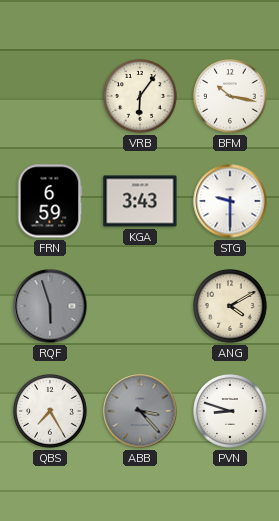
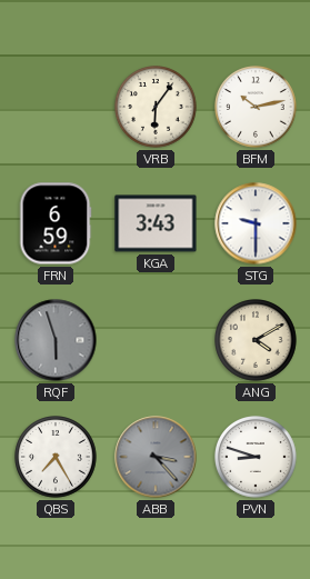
BFM: 10:17 -> 10:13
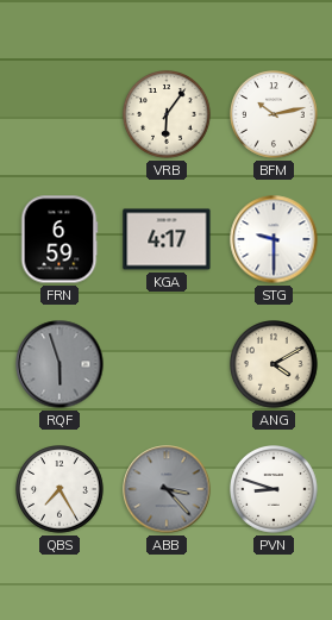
KGA: 3:43 -> 4:17
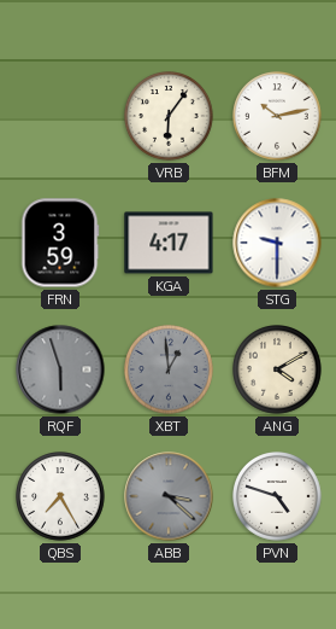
FRN: 6:59 -> 3:59
XBT: none -> 12:59
ABB: 3:23 -> 3:22
PVN: 8:48 -> 4:48
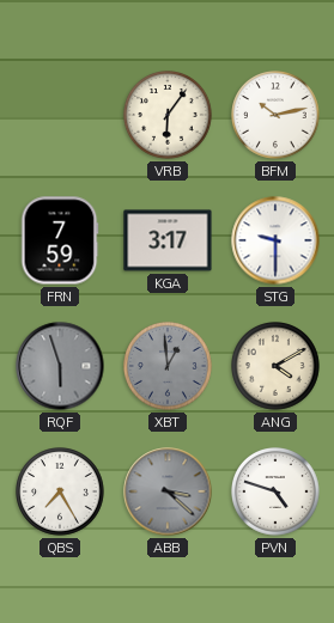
FRN: 3:59 -> 7:59
KGA: 4:17 -> 3:17
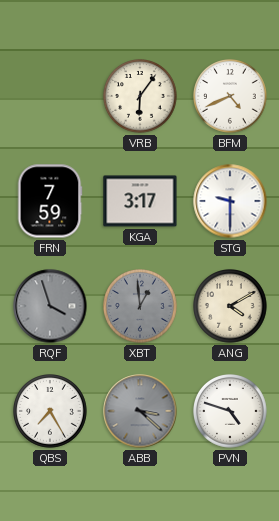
BFM: 10:13 -> 4:41
RQF: 5:57 -> 3:57
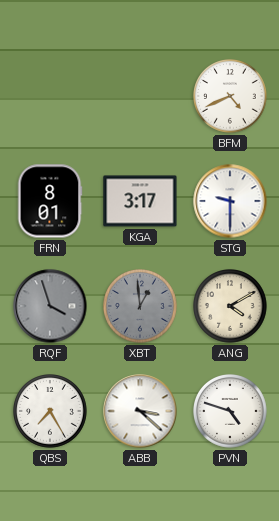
VRB: 6:06 -> none
FRN: 7:59 -> 8:01
ABB dial: grey -> white
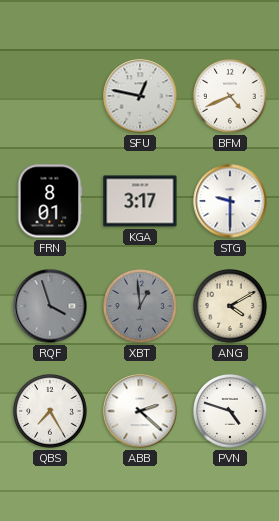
SFU: none -> 12:47
ABB: 3:22 -> 2:22
